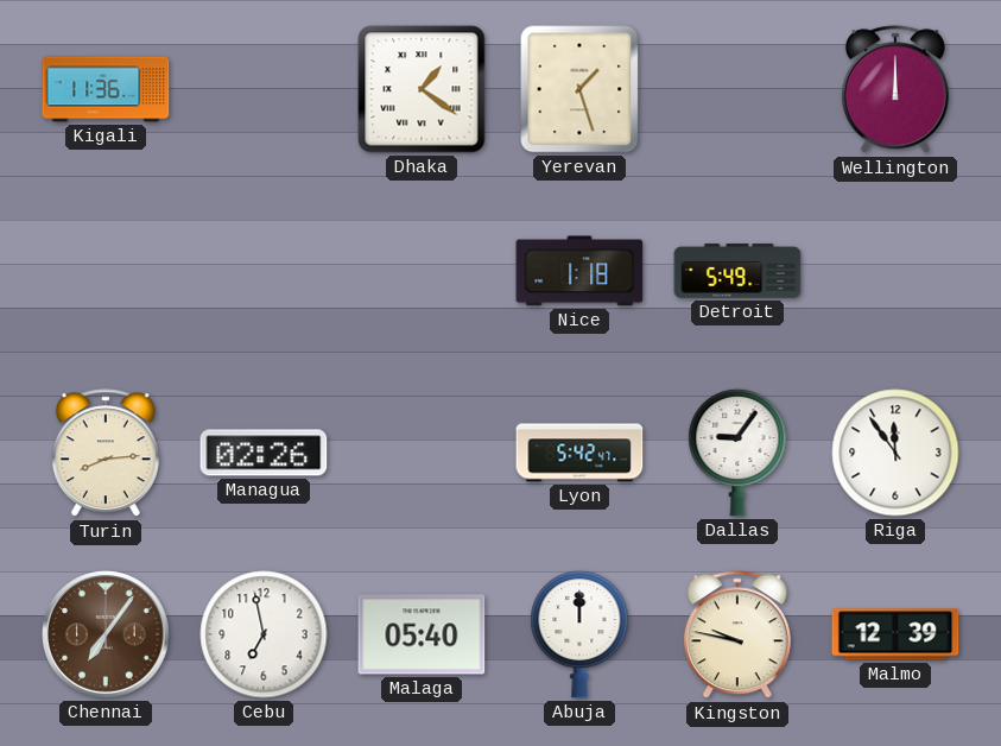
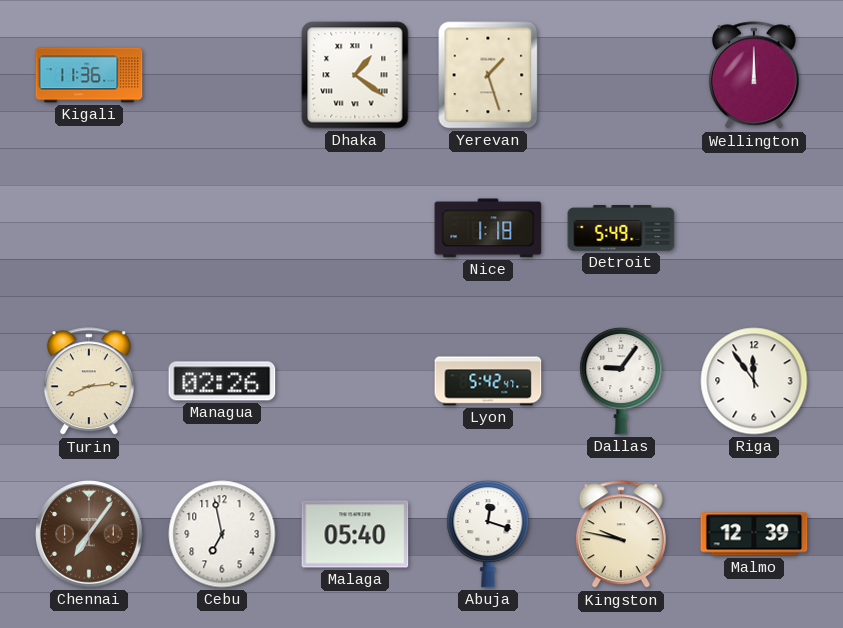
Abuja: 12:00 -> 12:18
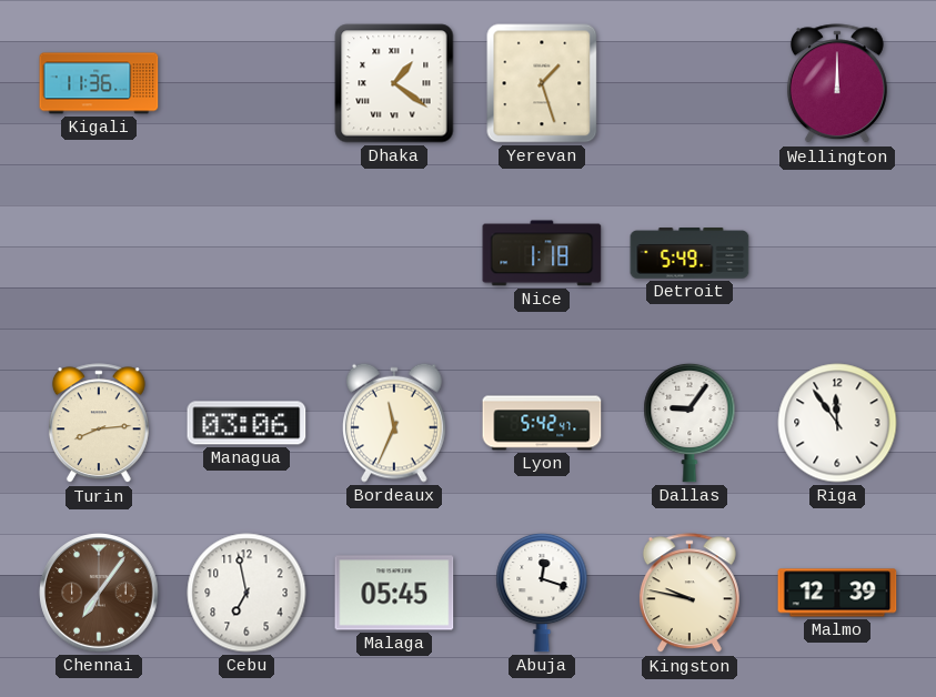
Managua: 02:26 -> 03:06
Bordeaux: none -> 11:34
Malaga: 05:40 -> 05:45
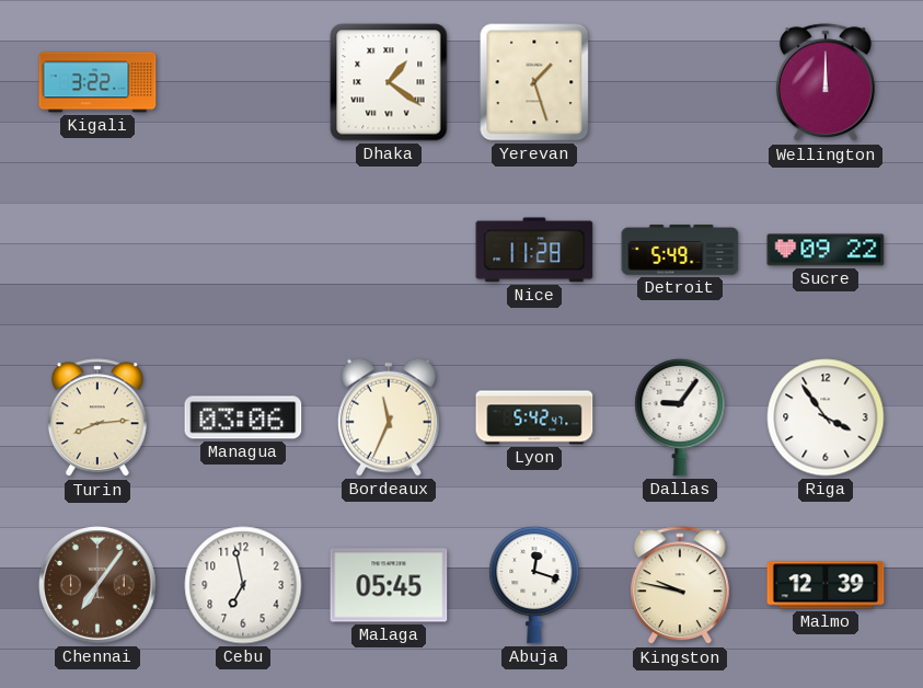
Kigali: 11:36 -> 3:22
Nice: 1:18 -> 11:28
Sucre: none -> 09:22
Riga: 11:54 -> 3:54
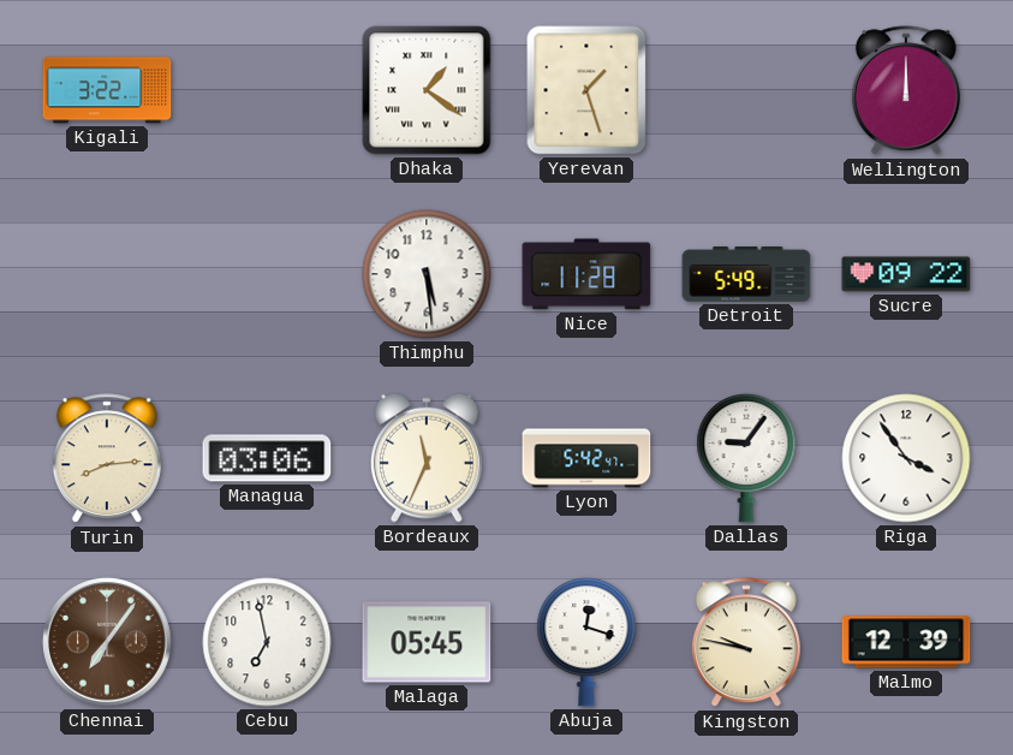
Thimphu: none -> 5:29
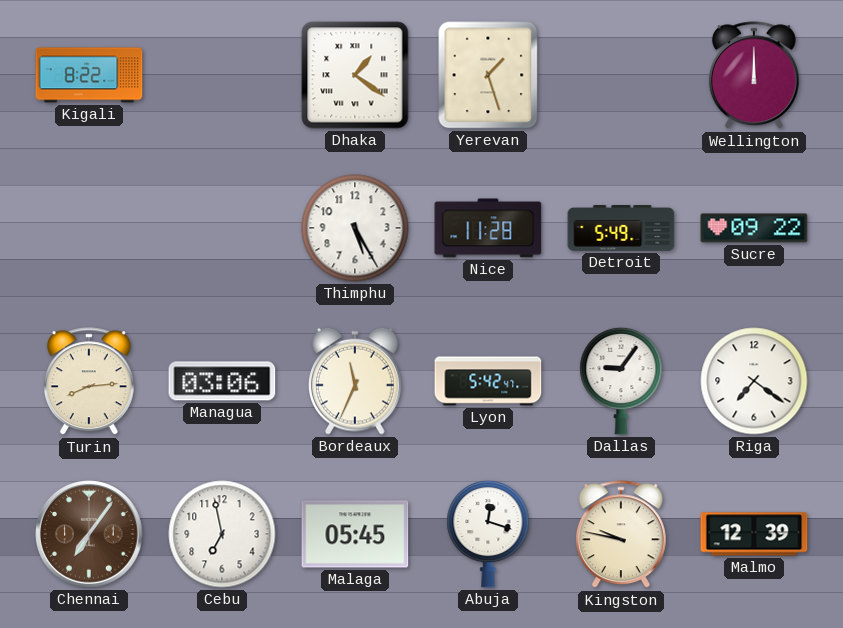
Kigali: 3:22 -> 8:22
Thimphu: 5:29 -> 5:25
Riga: 3:54 -> 7:21
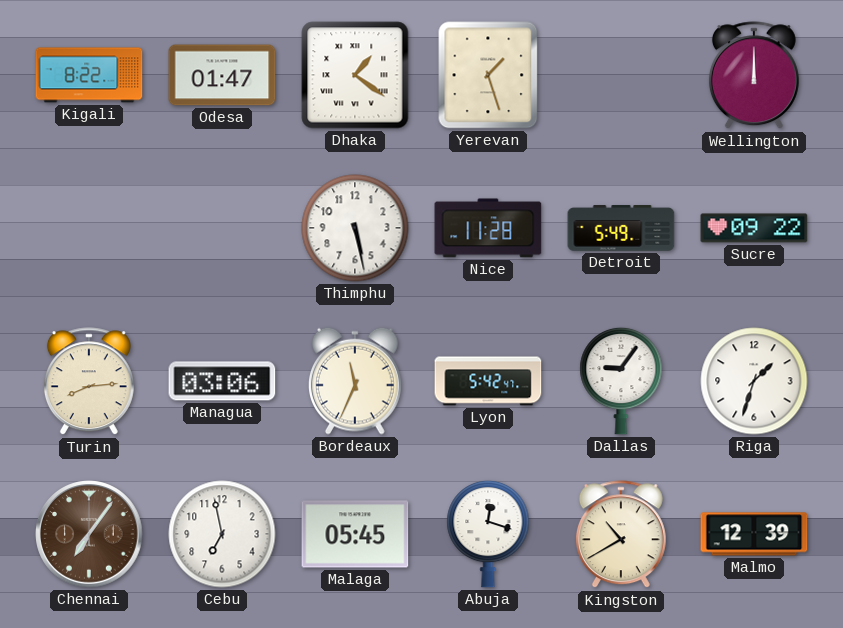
Odesa: none -> 01:47
Thimphu: 5:25 -> 5:28
Riga: 7:21 -> 1:33
Kingston: 9:47 -> 10:40
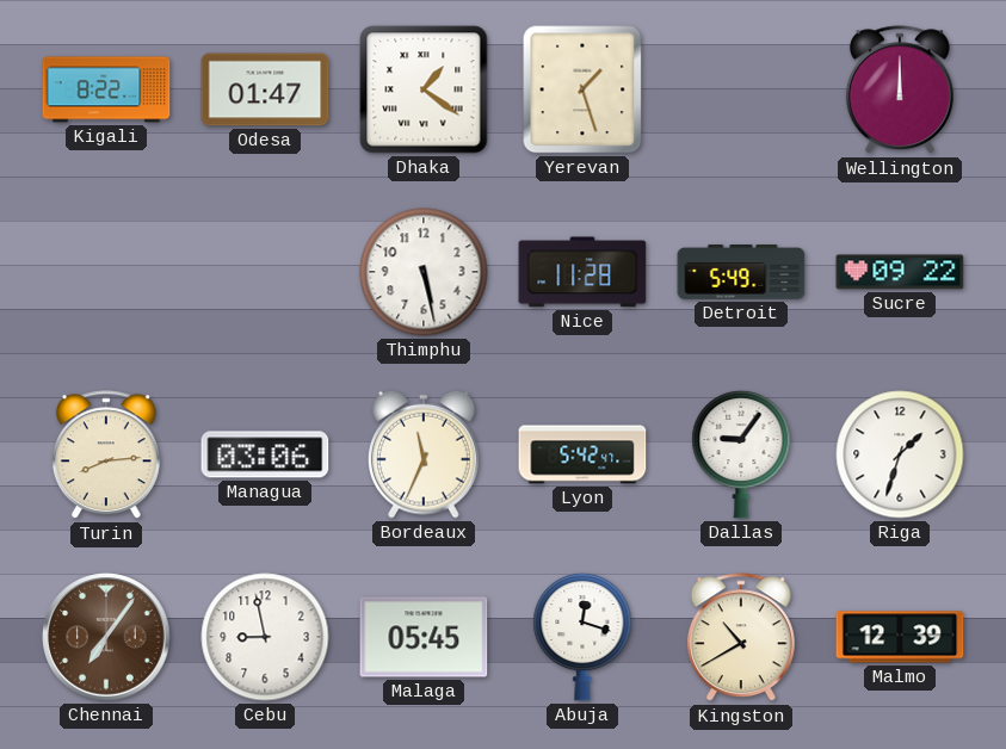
Cebu: 6:58 -> 8:58
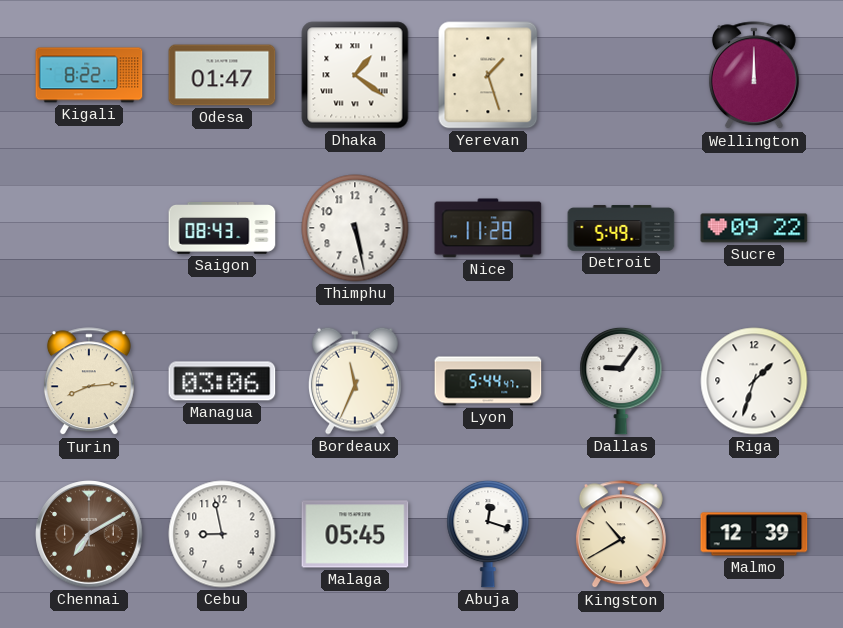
Saigon: none -> 08:43
Lyon: 5:42 -> 5:44
Chennai: 7:06 -> 7:10
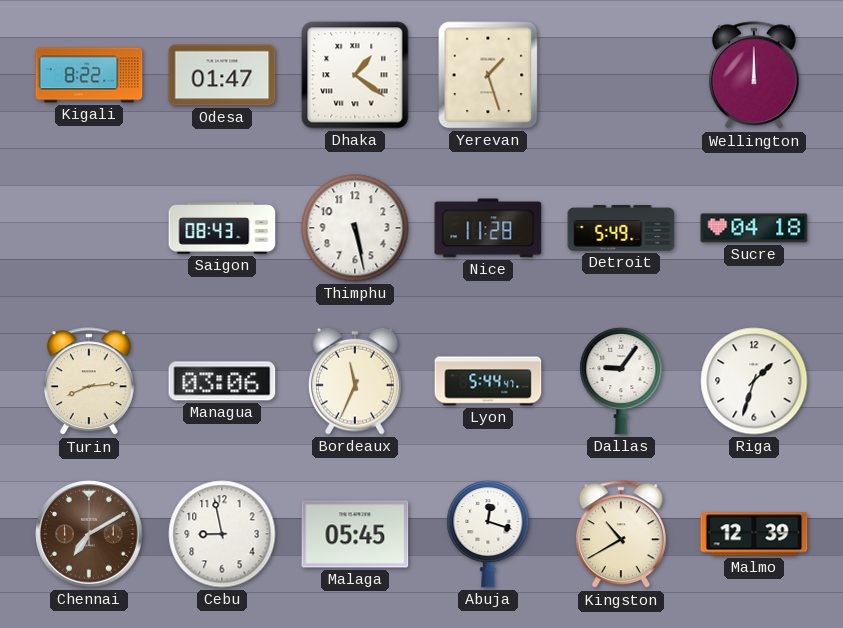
Sucre: 09:22 -> 04:18
